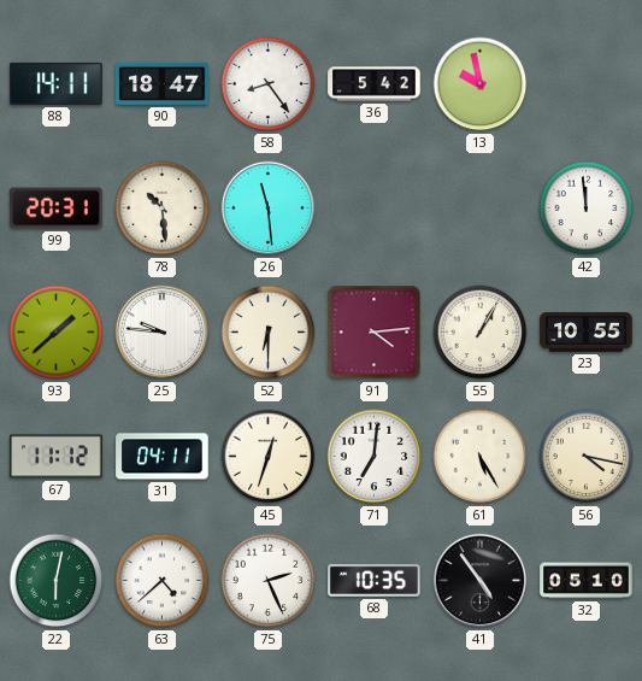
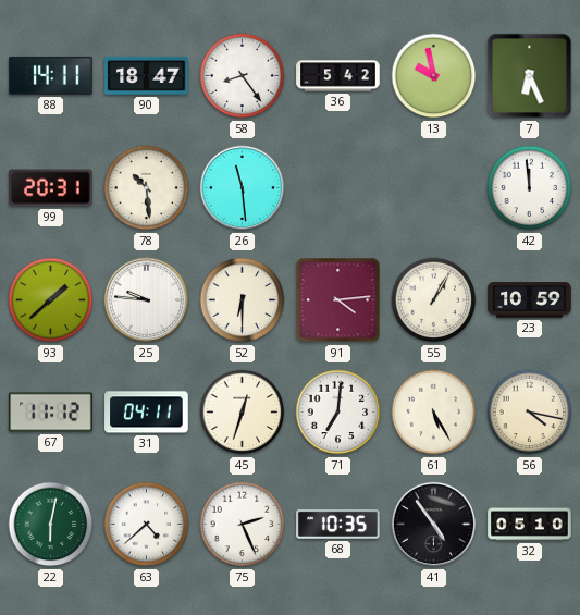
7: none -> 6:26
23: 10:55 -> 10:59
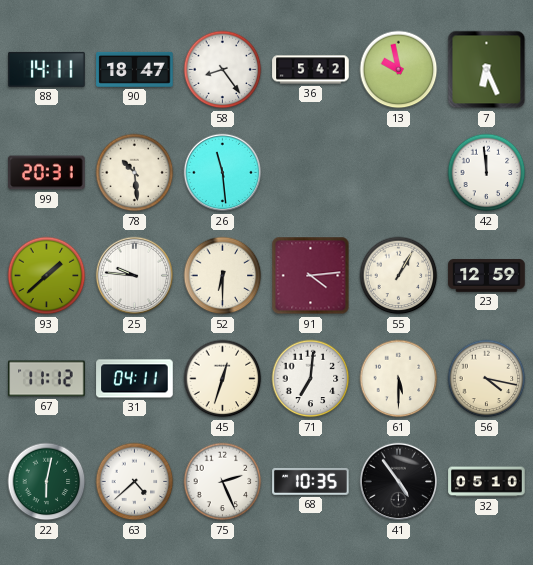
23: 10:59 -> 12:59
61: 5:25 -> 5:30
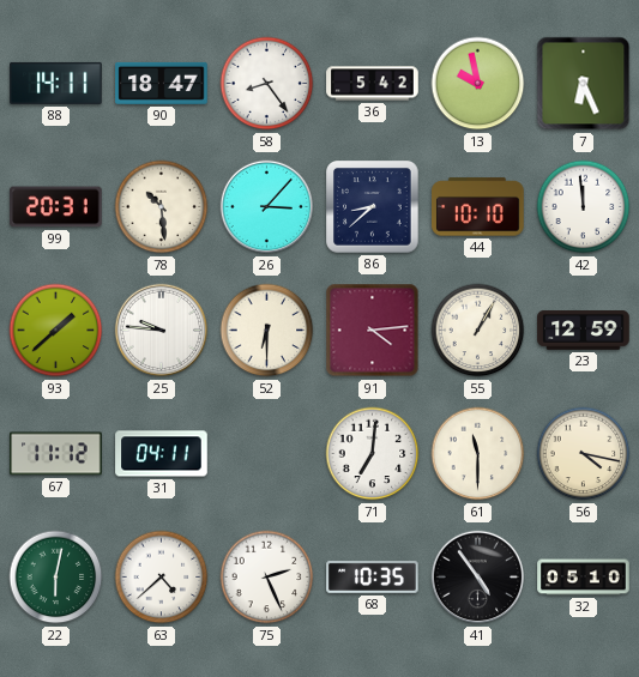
26: 11:29 -> 3:07
86: none -> 8:38
44: none -> 10:10
45: 12:33 -> none
61: 5:30 -> 11:30
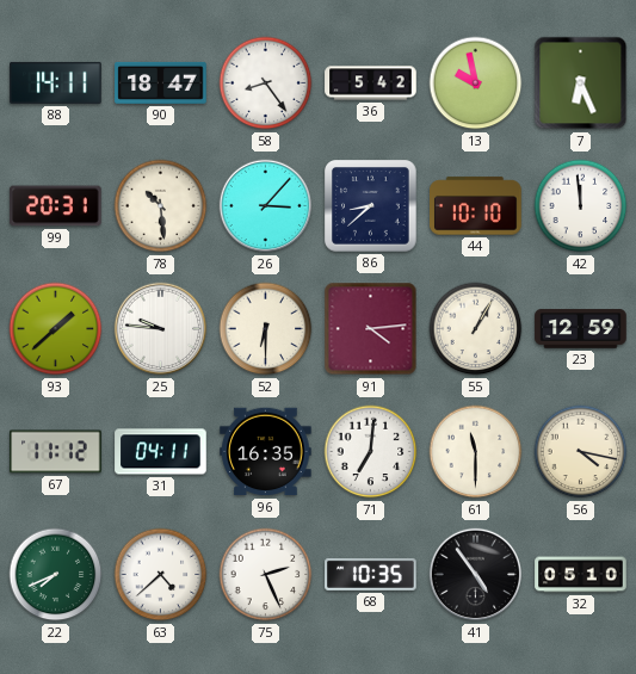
96: none -> 16:35
22: 6:02 -> 7:41
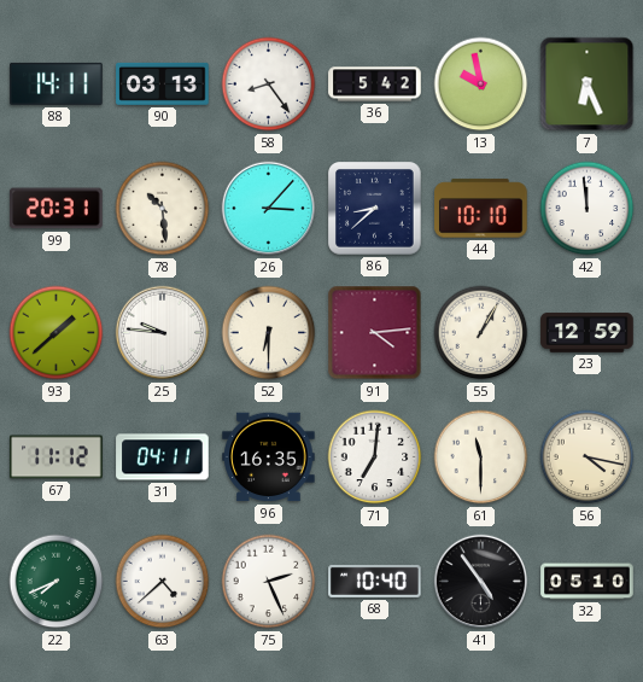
90: 18:47 -> 03:13
68: 10:35 -> 10:40
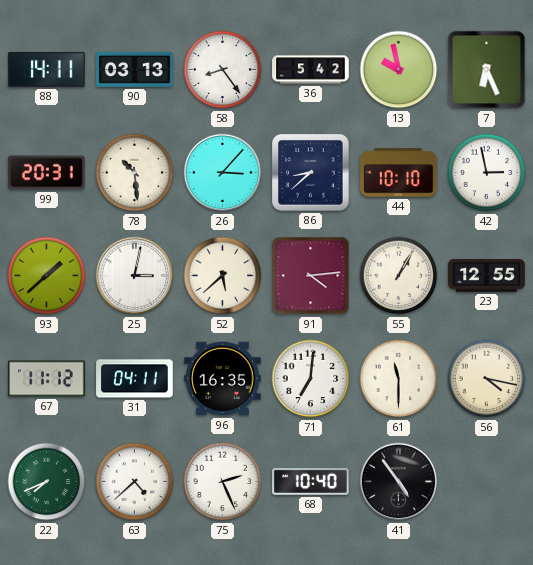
42: 11:59 -> 2:58
25: 9:46 -> 3:02
52: 6:30 -> 5:38
23: 12:59 -> 12:55
32: 05:10 -> none
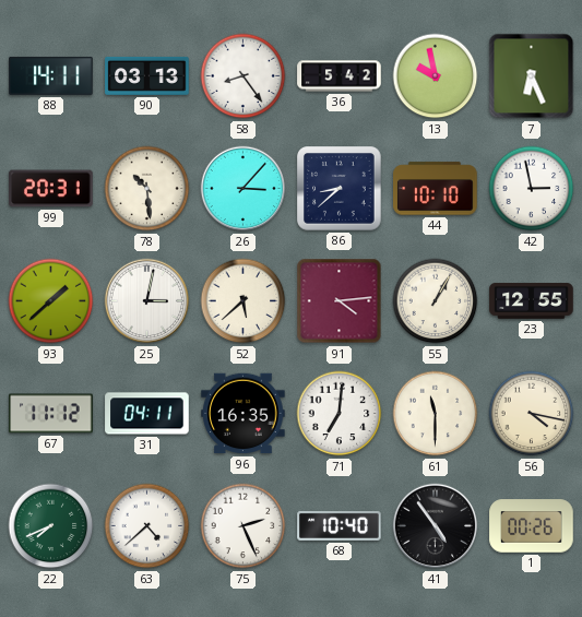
1: none -> 00:26
